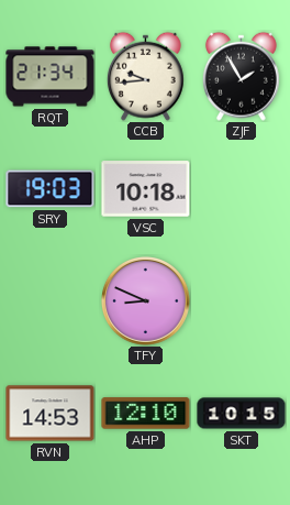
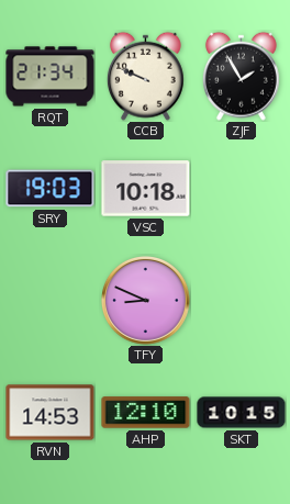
CCB: 9:44 -> 9:49
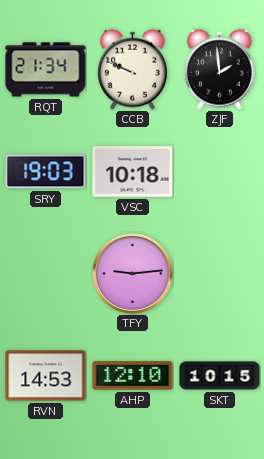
ZJF: 1:55 -> 1:59
TFY: 8:49 -> 9:14
